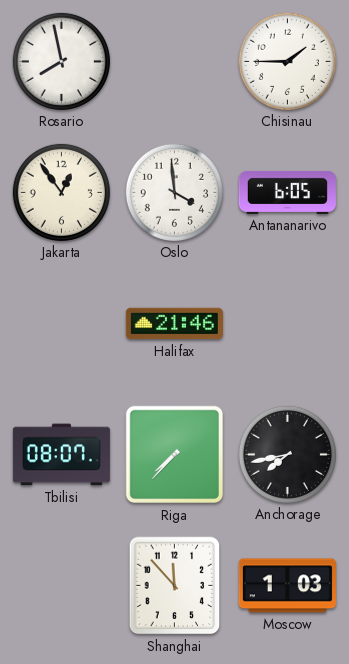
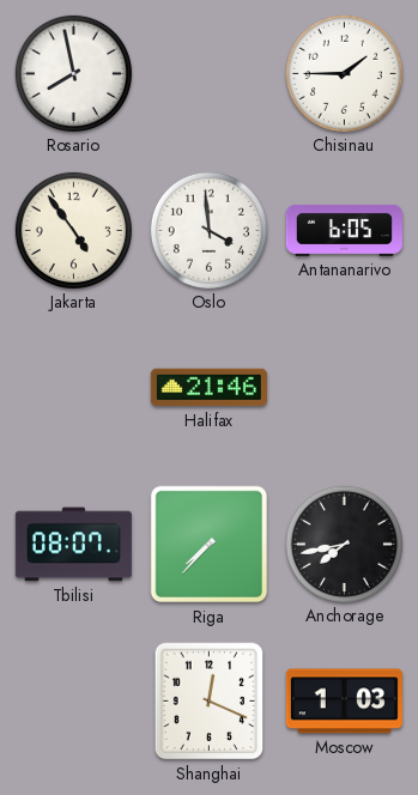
Jakarta: 12:54 -> 4:54
Shanghai: 11:53 -> 12:19
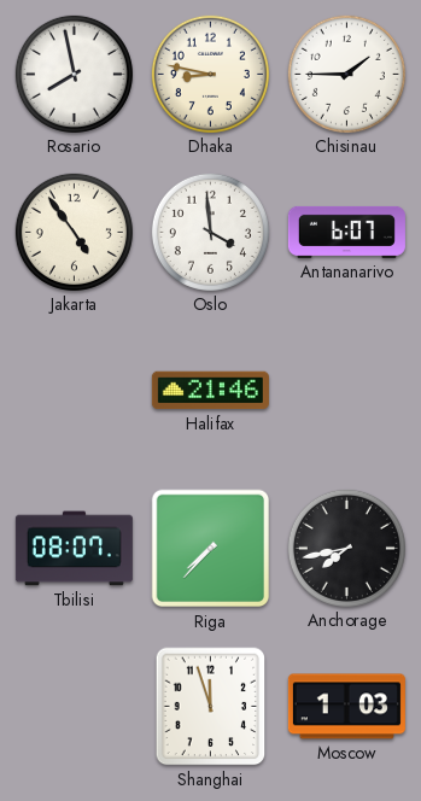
Dhaka: none -> 8:47
Antananarivo: 6:05 -> 6:07
Shanghai: 12:19 -> 11:57
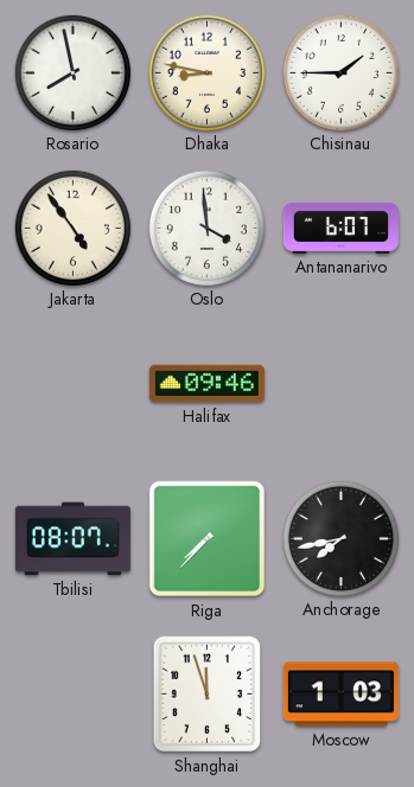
Halifax: 21:46 -> 09:46
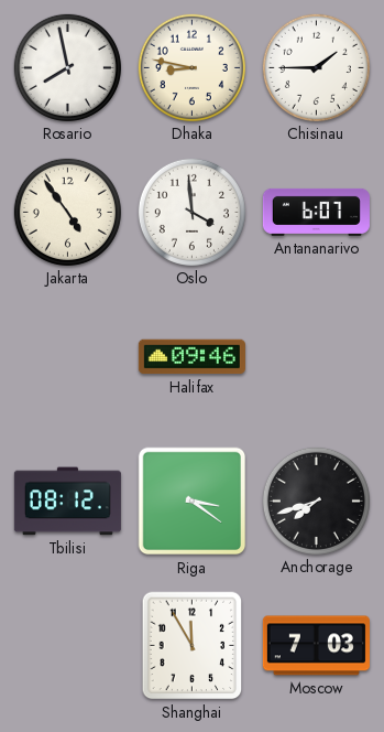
Tbilisi: 08:07 -> 08:12
Riga: 7:37 -> 3:21
Anchorage: 7:43 -> 7:42
Shanghai: 11:57 -> 11:55
Moscow: 1:03 -> 7:03
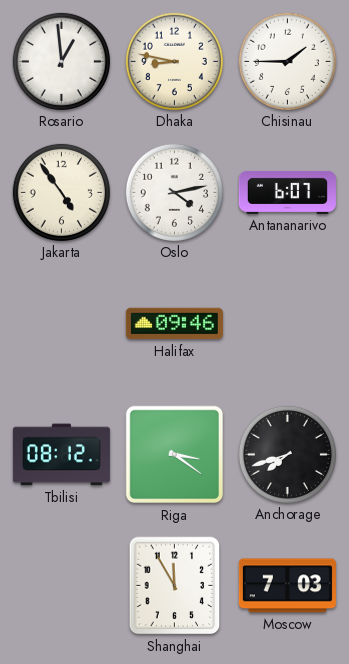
Rosario: 7:58 -> 12:59
Oslo: 3:59 -> 4:13
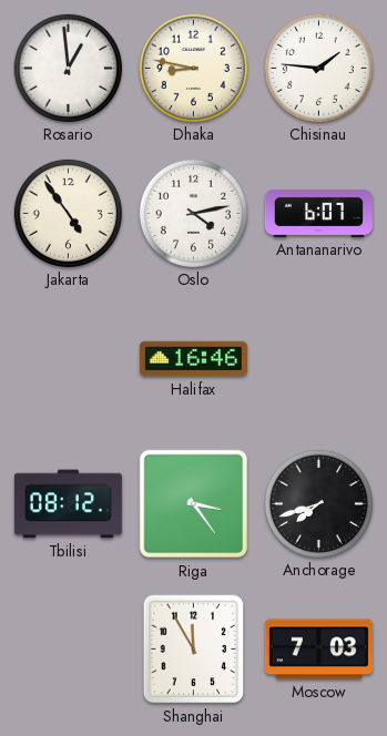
Chisinau: 1:45 -> 1:46
Halifax: 09:46 -> 16:46
Riga: 3:21 -> 3:24
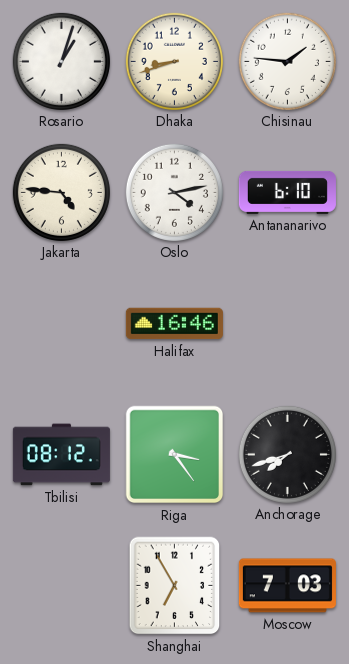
Rosario: 12:59 -> 1:03
Dhaka: 8:47 -> 8:42
Jakarta: 4:54 -> 4:46
Antananarivo: 6:07 -> 6:10
Shanghai: 11:55 -> 6:55
